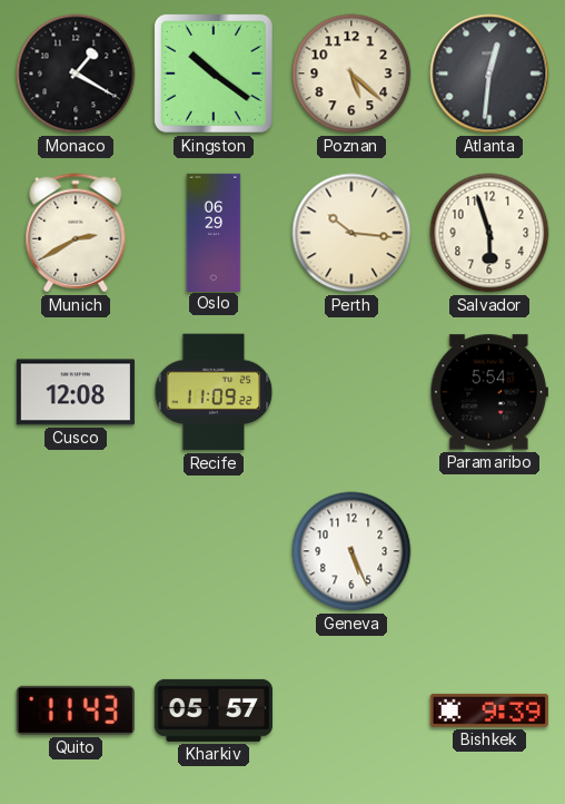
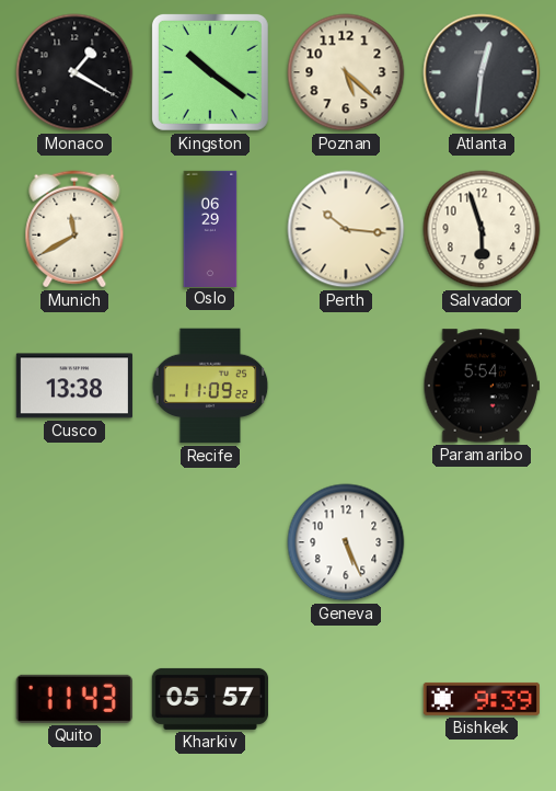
Munich: 2:40 -> 11:40
Cusco: 12:08 -> 13:38
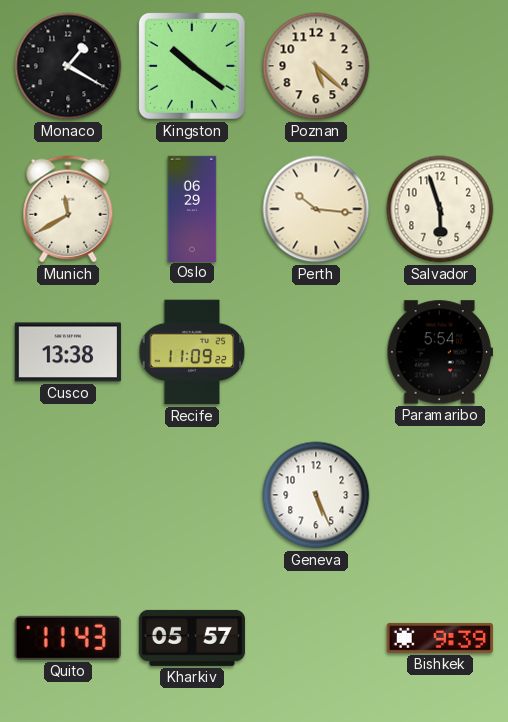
Atlanta: 12:31 -> none
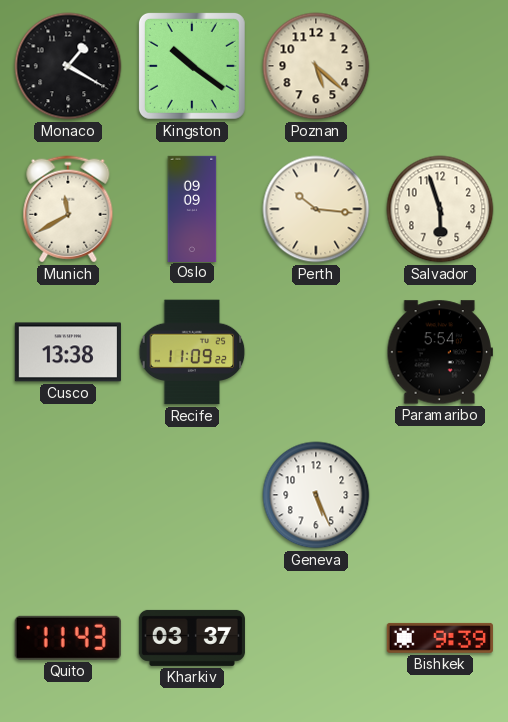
Oslo: 06:29 -> 09:09
Kharkiv: 05:57 -> 03:37
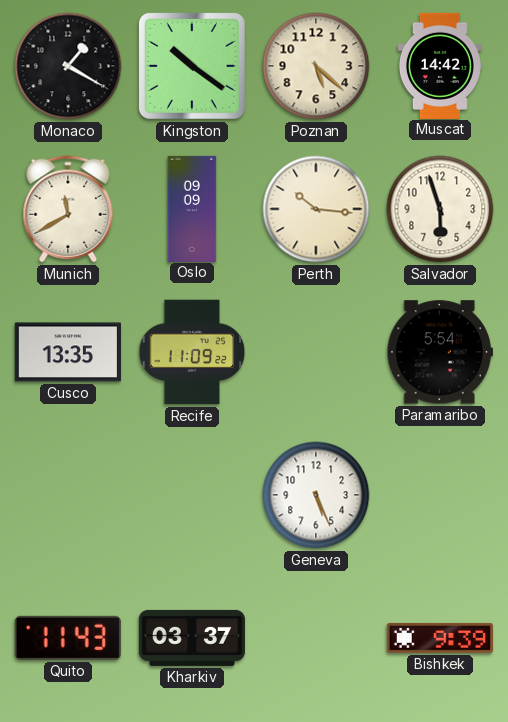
Muscat: none -> 14:42
Cusco: 13:38 -> 13:35
